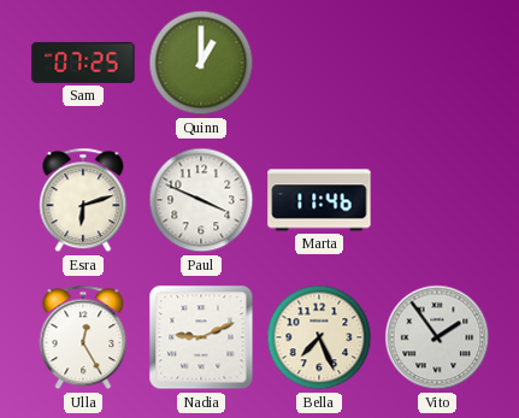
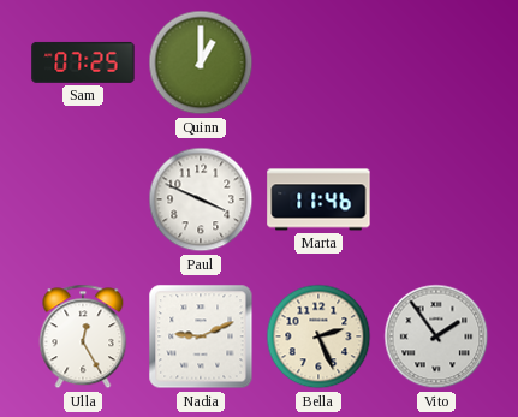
Esra: 6:12 -> none
Bella: 7:26 -> 2:26
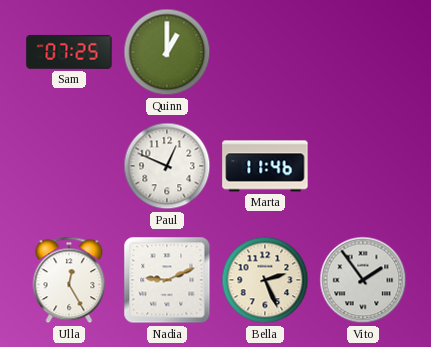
Paul: 3:49 -> 12:49
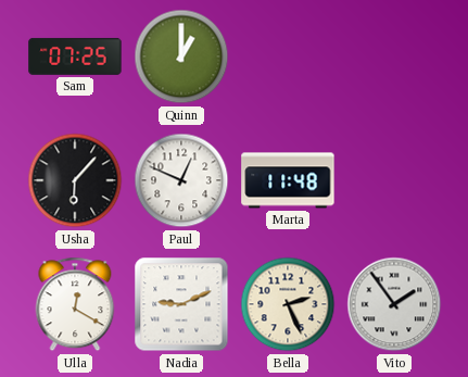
Usha: none -> 6:07
Marta: 11:46 -> 11:48
Ulla: 12:25 -> 12:20
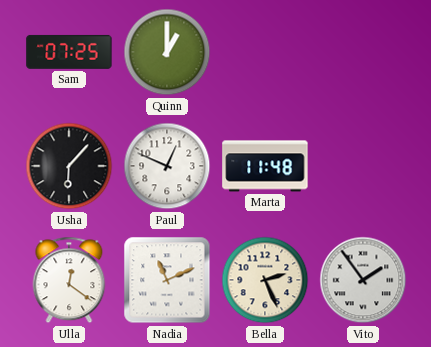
Ulla: 12:20 -> 12:21
Nadia: 9:11 -> 11:11
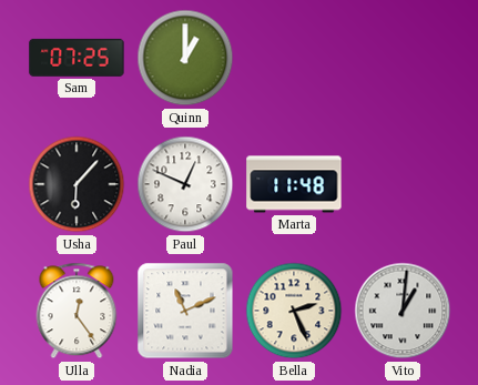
Ulla: 12:21 -> 12:24
Vito: 1:54 -> 1:01
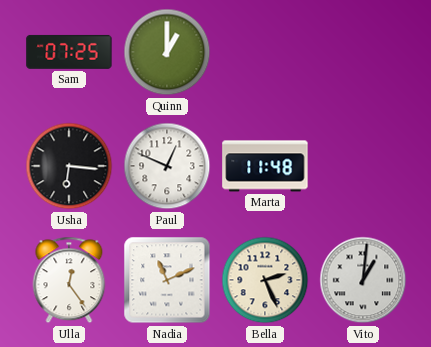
Usha: 6:07 -> 6:16
